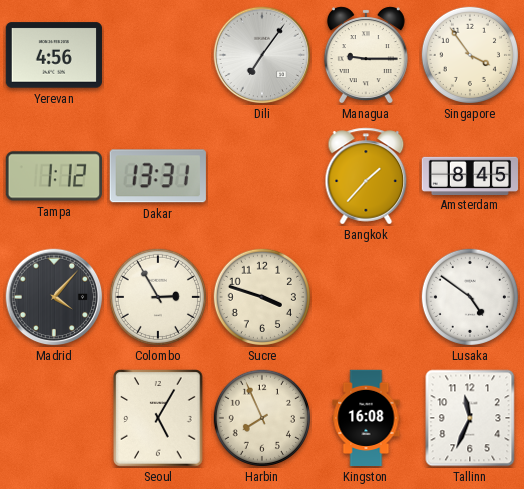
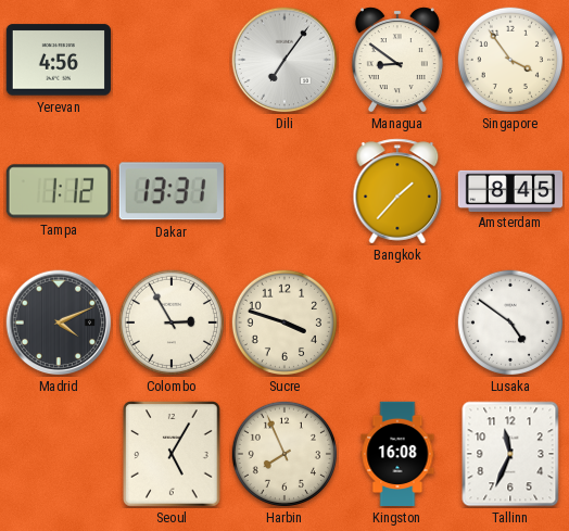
Managua: 9:15 -> 8:51
Madrid: 4:07 -> 4:11
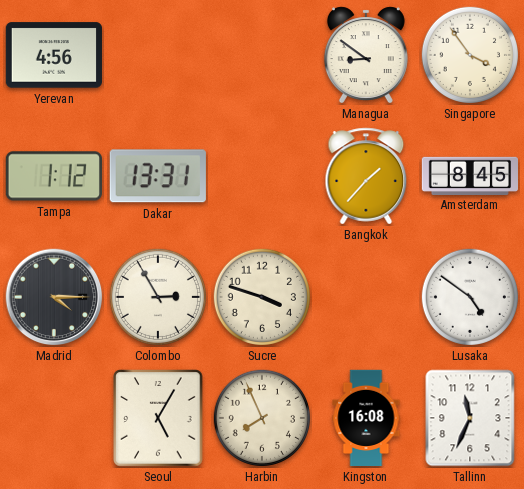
Dili: 7:06 -> none
Madrid: 4:11 -> 4:15
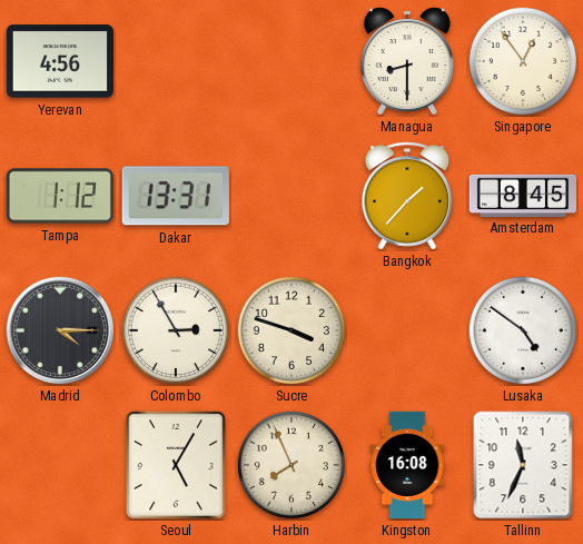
Managua: 8:51 -> 8:30
Singapore: 3:54 -> 12:54
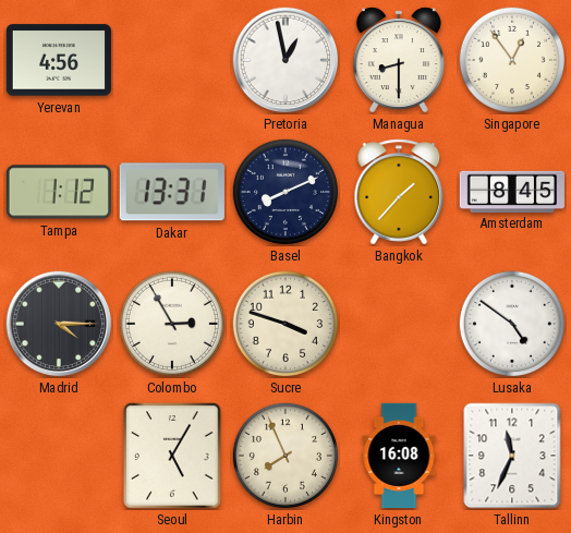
Pretoria: none -> 12:58
Basel: none -> 8:11
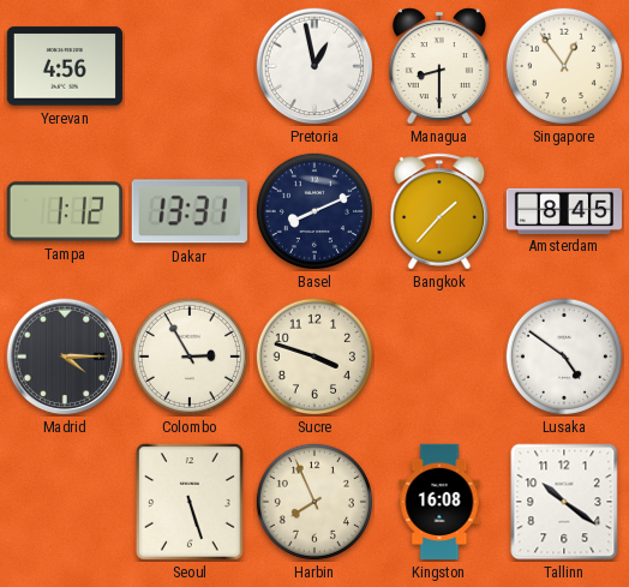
Seoul: 5:05 -> 5:27
Tallinn: 11:34 -> 10:21
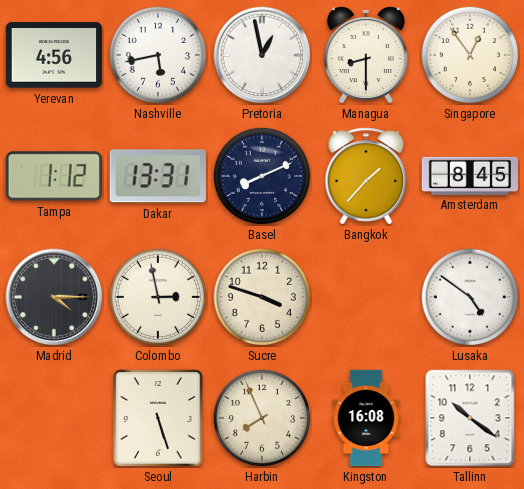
Nashville: none -> 5:43
Colombo: 2:55 -> 2:58
